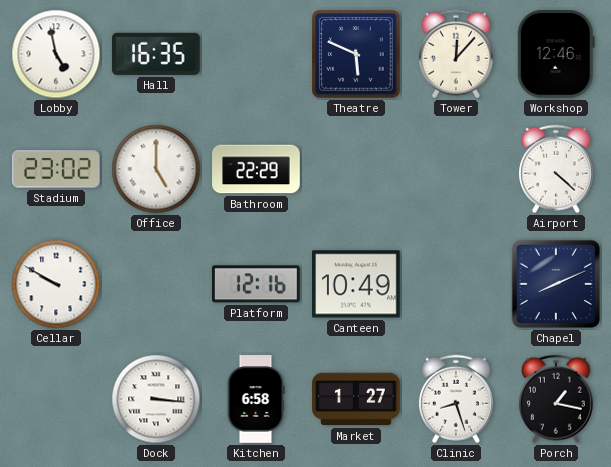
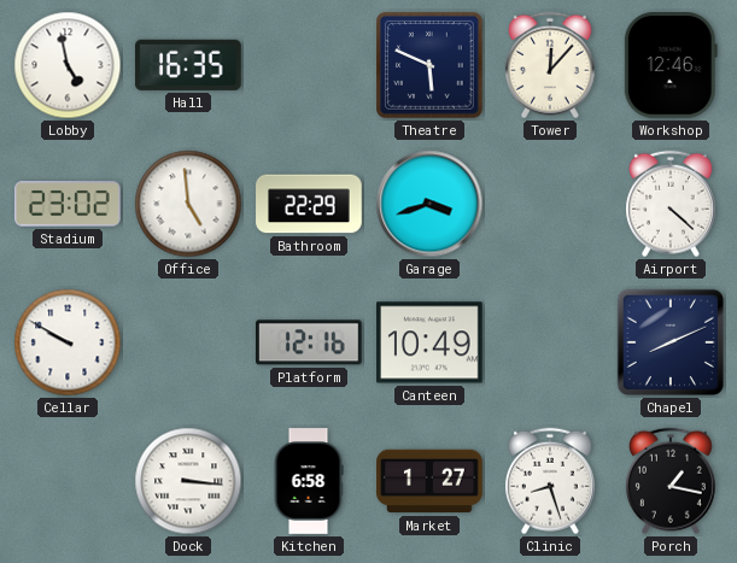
Office: 5:00 -> 4:59
Garage: none -> 3:42
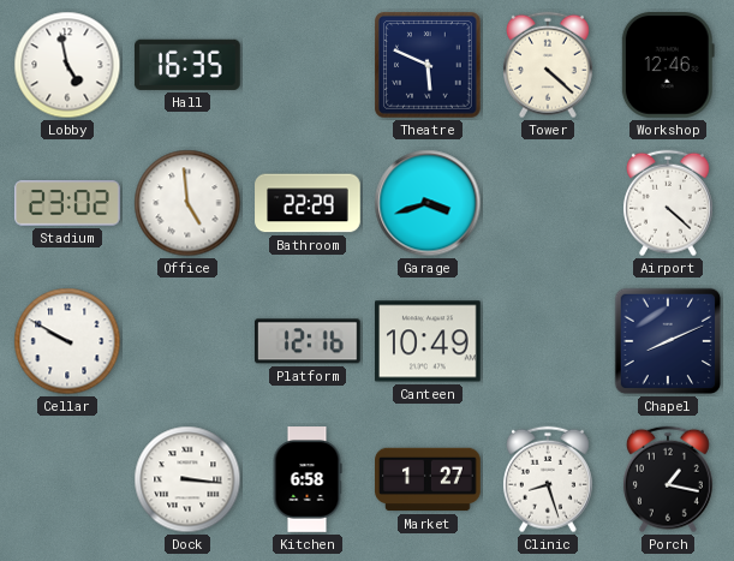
Tower: 12:07 -> 4:22
